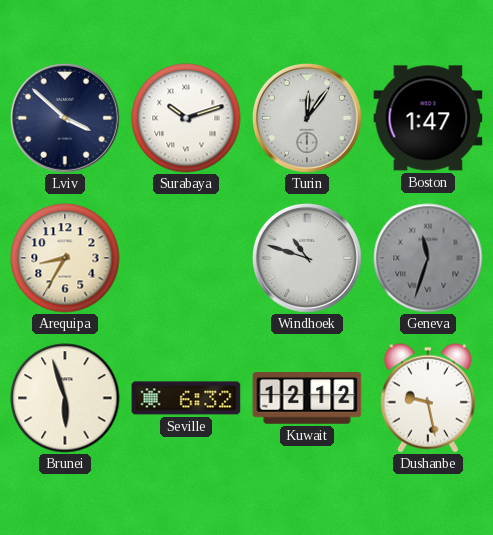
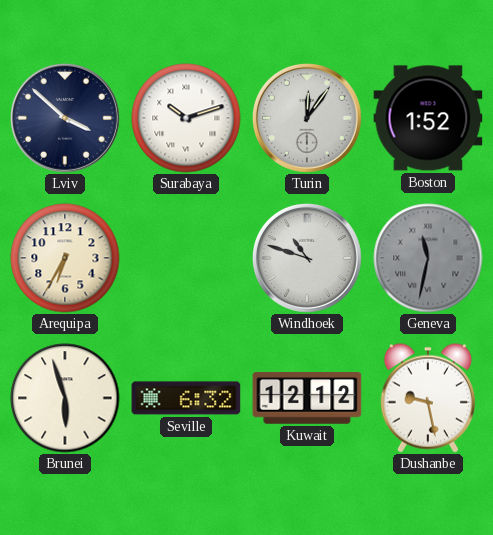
Boston: 1:47 -> 1:52
Arequipa: 8:35 -> 6:35
Geneva: 11:33 -> 11:32
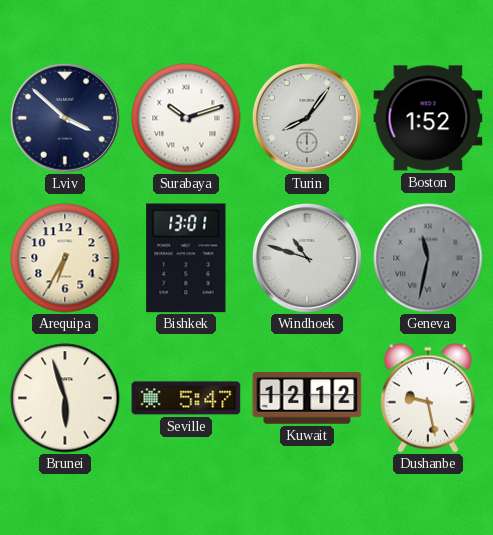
Turin: 12:06 -> 8:06
Bishkek: none -> 13:01
Seville: 6:32 -> 5:47
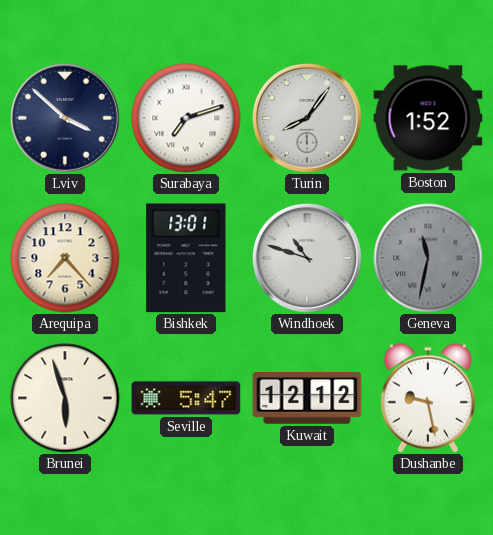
Surabaya: 10:12 -> 7:12
Arequipa: 6:35 -> 7:23
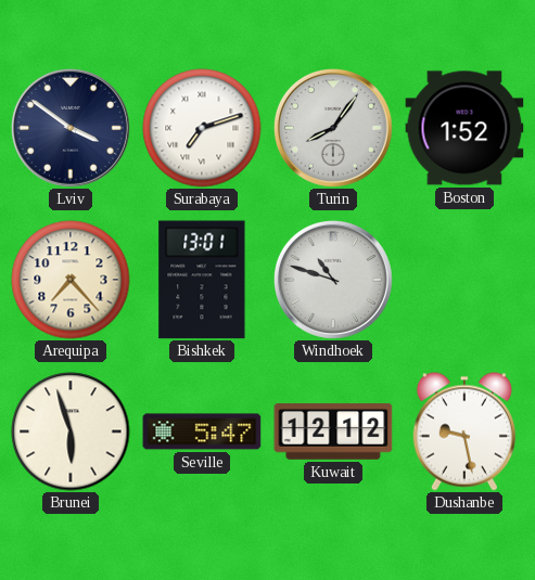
Lviv: 3:52 -> 3:51
Geneva: 11:32 -> none
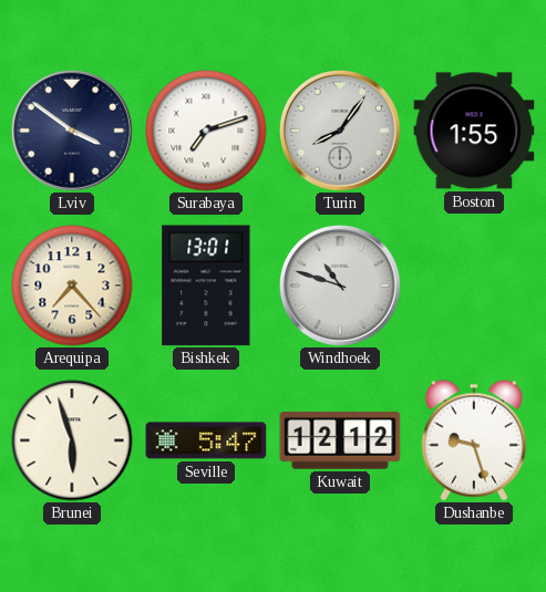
Boston: 1:52 -> 1:55
Dushanbe: 9:28 -> 9:27
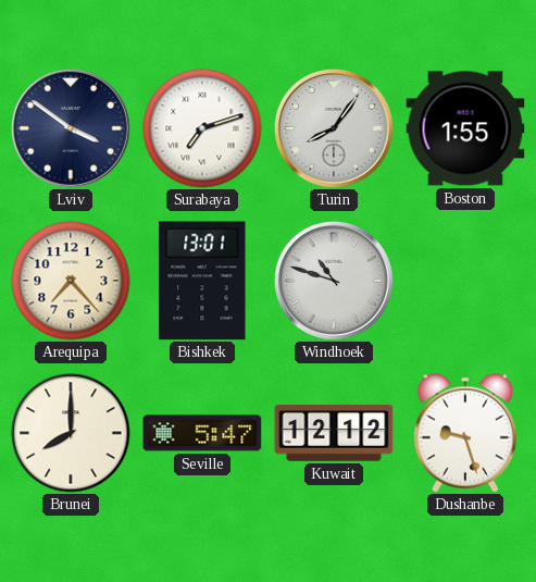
Brunei: 5:57 -> 8:00
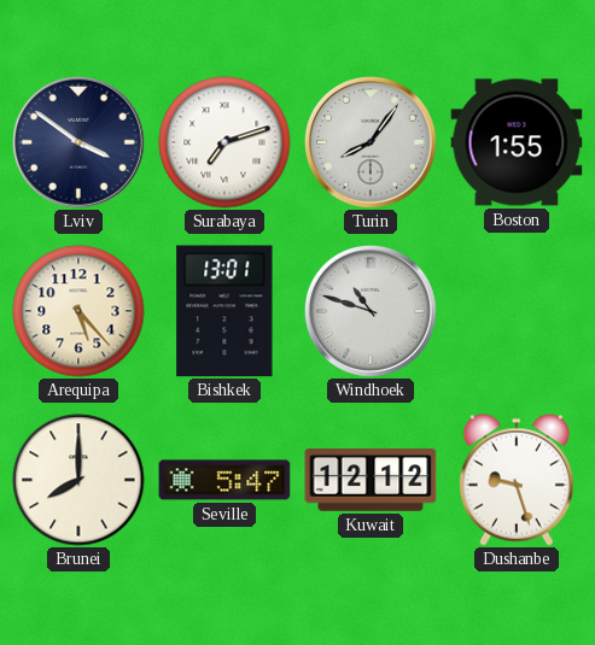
Arequipa: 7:23 -> 5:23
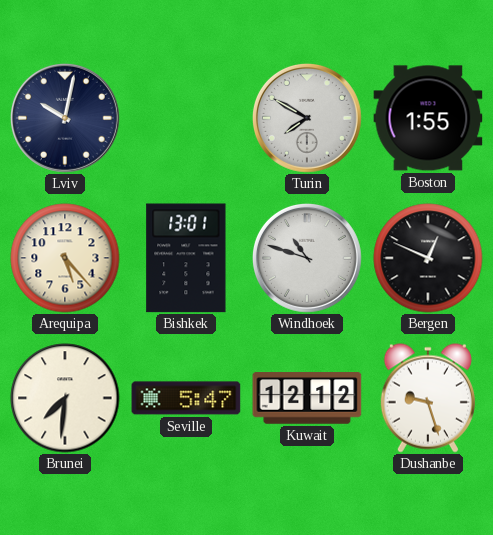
Lviv: 3:51 -> 10:02
Surabaya: 7:12 -> none
Turin: 8:06 -> 7:50
Bergen: none -> 12:49
Brunei: 8:00 -> 7:31
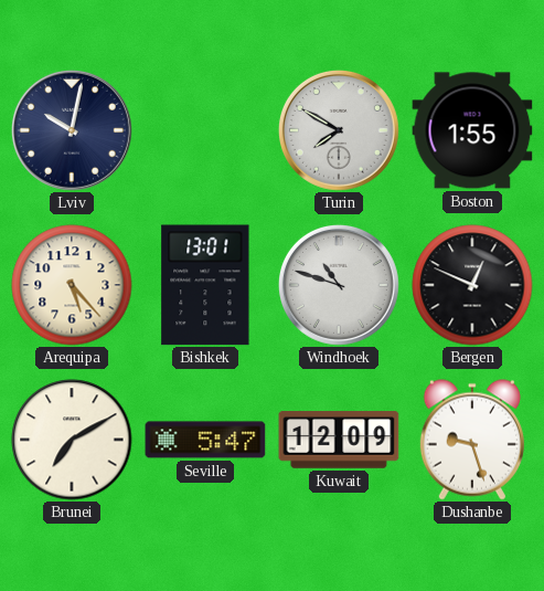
Brunei: 7:31 -> 7:10
Kuwait: 12:12 -> 12:09
